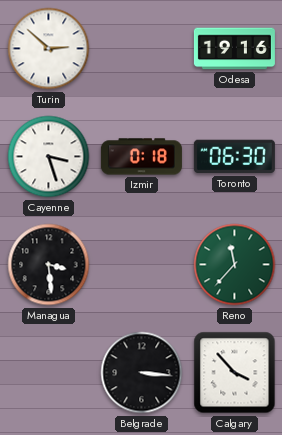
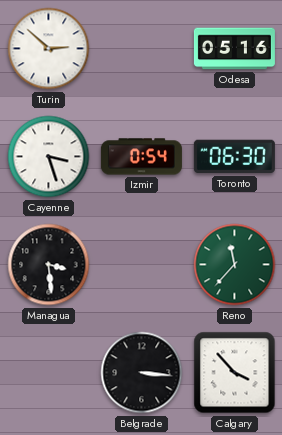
Odesa: 19:16 -> 05:16
Izmir: 0:18 -> 0:54
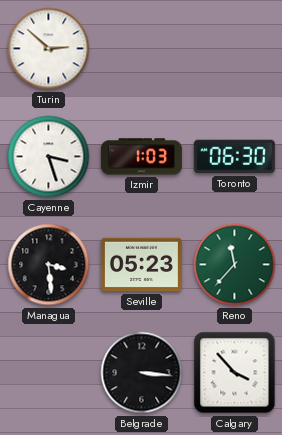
Odesa: 05:16 -> none
Izmir: 0:54 -> 1:03
Seville: none -> 05:23
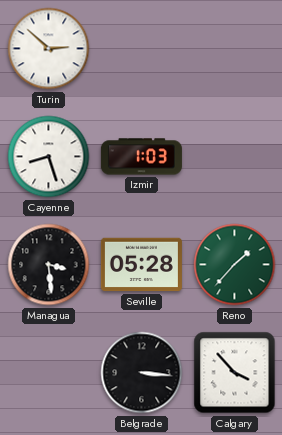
Cayenne: 3:27 -> 8:27
Toronto: 06:30 -> none
Seville: 05:23 -> 05:28
Reno: 11:37 -> 1:37
